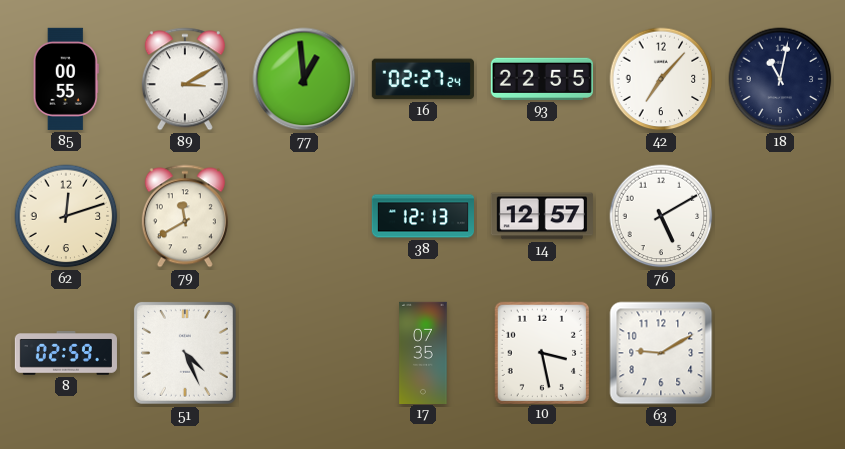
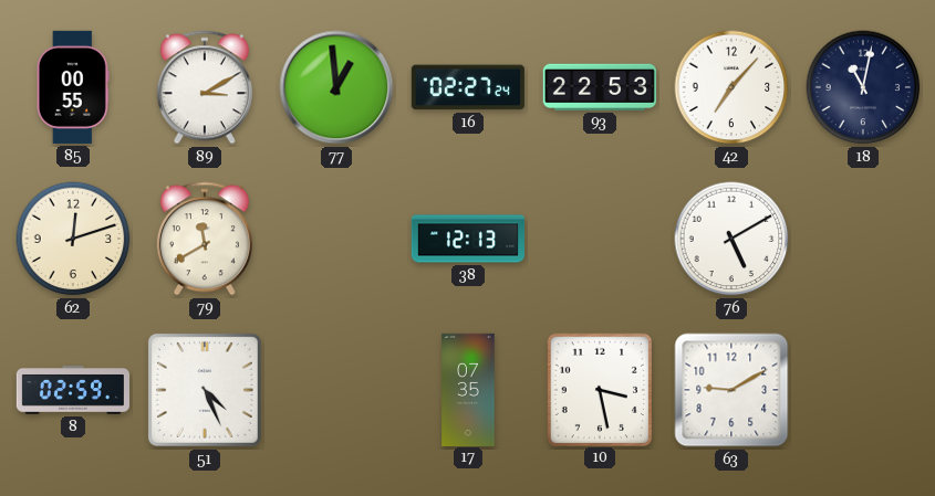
93: 22:55 -> 22:53
14: 12:57 -> none
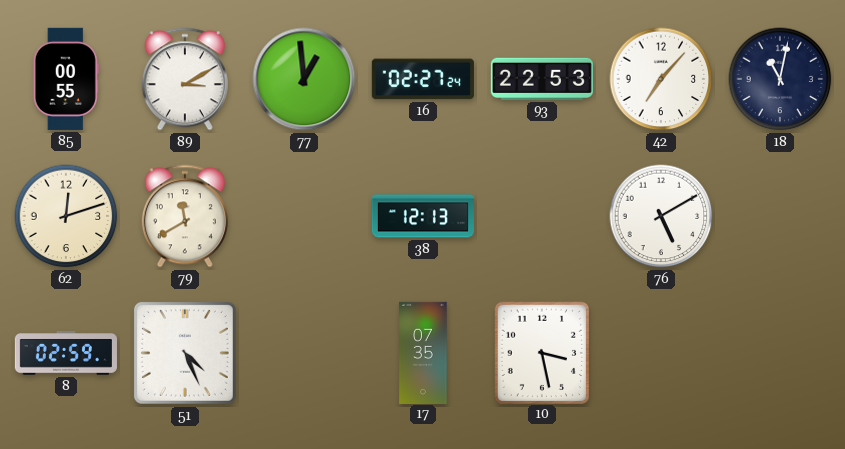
63: 9:10 -> none
